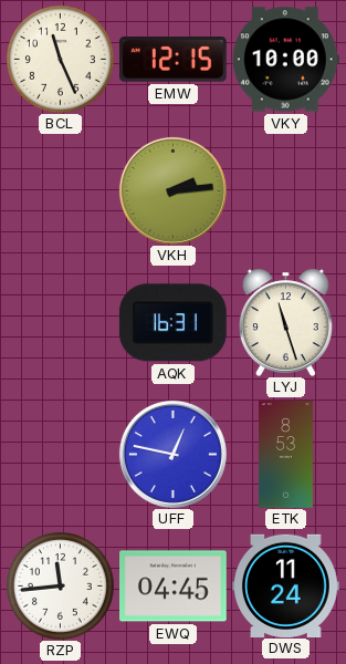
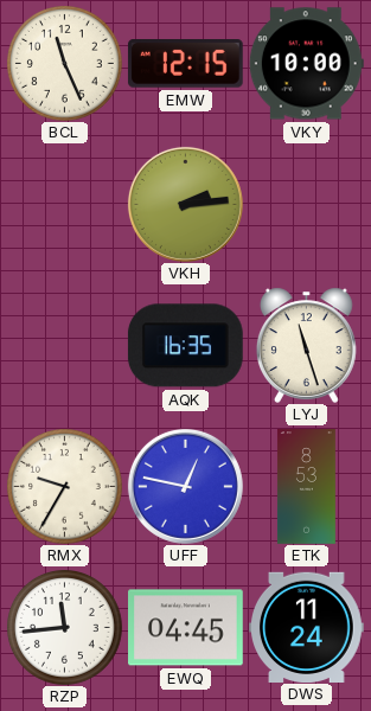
AQK: 16:31 -> 16:35
RMX: none -> 9:35
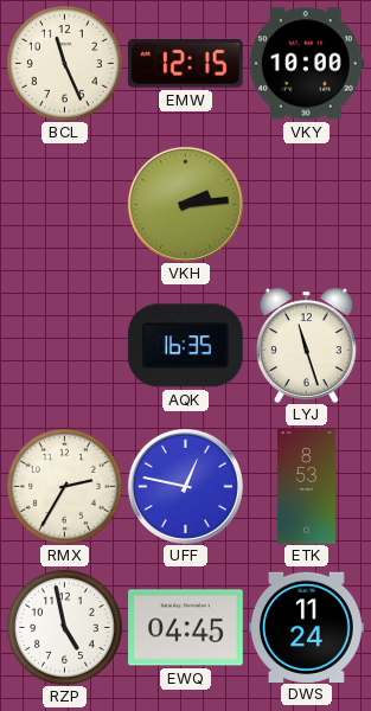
RMX: 9:35 -> 2:35
RZP: 11:44 -> 4:58
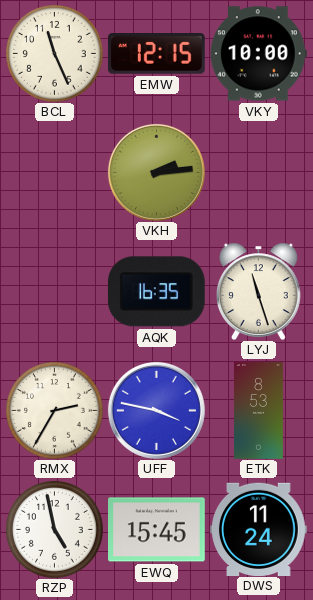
UFF: 12:47 -> 3:47
EWQ: 04:45 -> 15:45
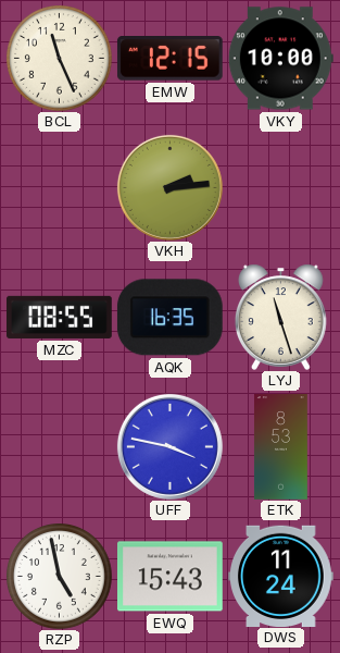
MZC: none -> 08:55
RMX: 2:35 -> none
EWQ: 15:45 -> 15:43
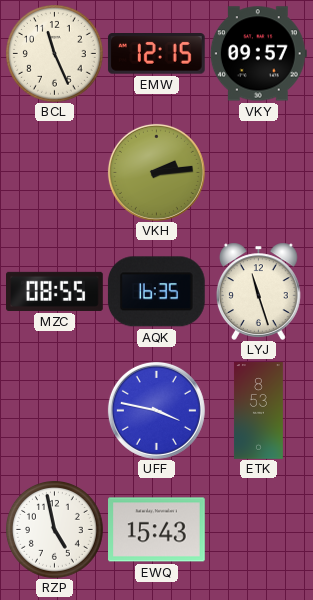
VKY: 10:00 -> 09:57
DWS: 11:24 -> none
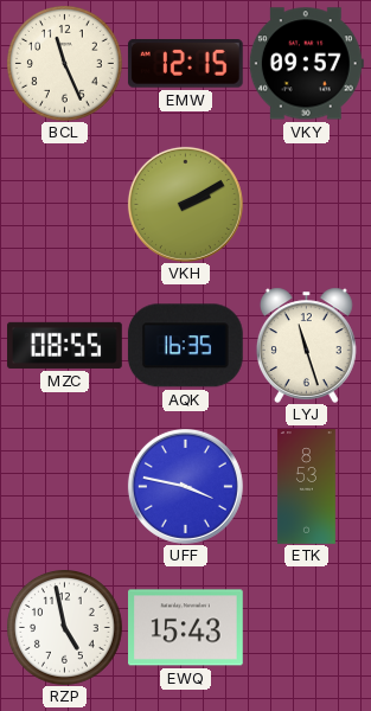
VKH: 2:14 -> 2:10
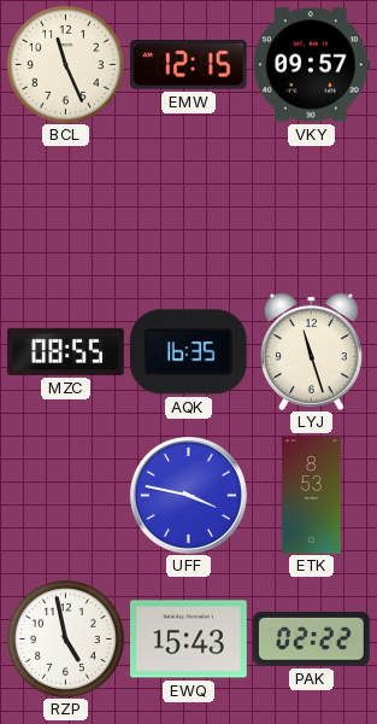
VKH: 2:10 -> none
PAK: none -> 02:22
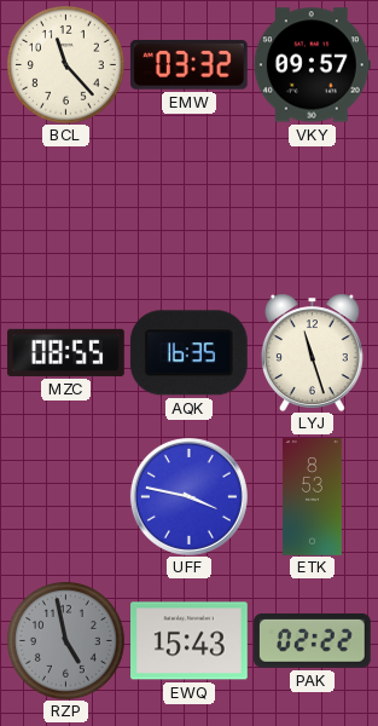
BCL: 11:26 -> 11:23
EMW: 12:15 -> 03:32
RZP dial: white -> grey
